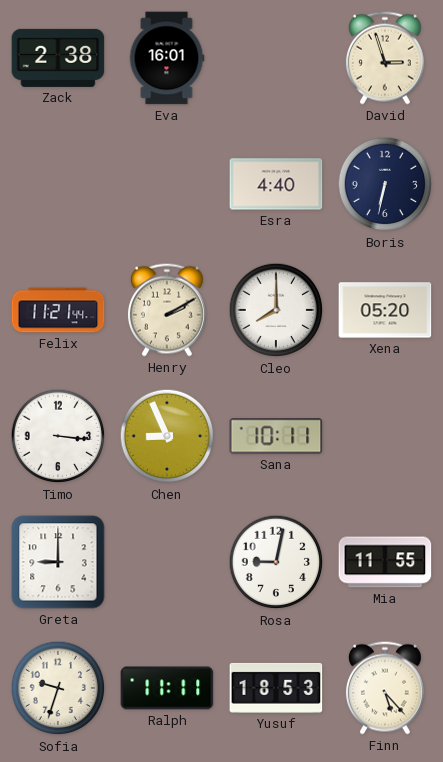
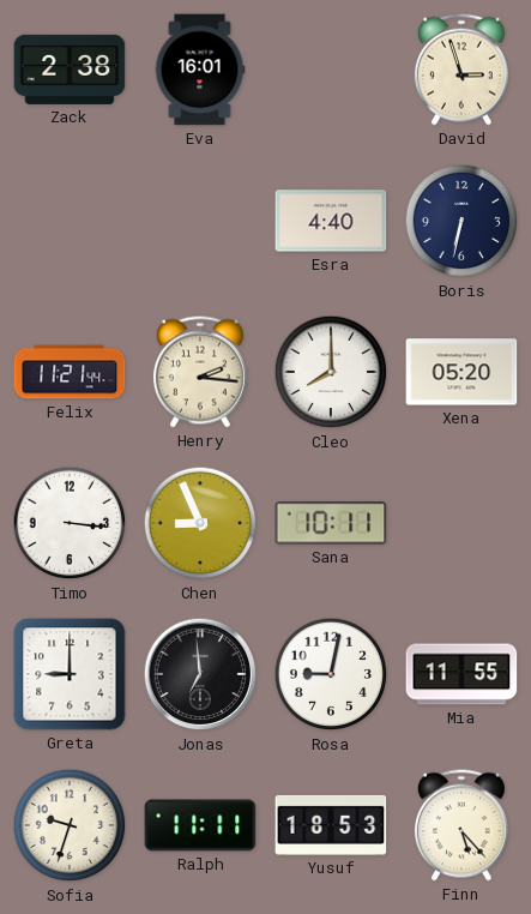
Henry: 2:10 -> 2:16
Jonas: none -> 6:59
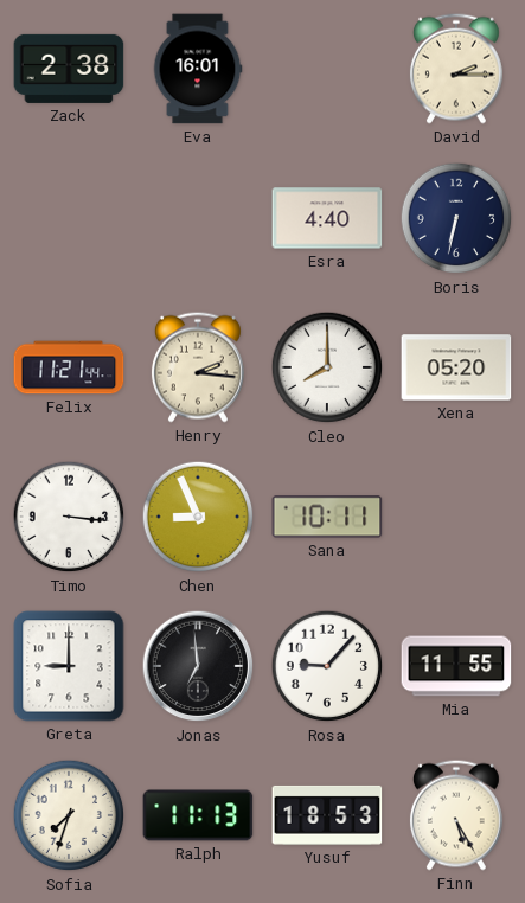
David: 2:57 -> 2:15
Rosa: 9:02 -> 9:07
Sofia: 9:33 -> 7:33
Ralph: 11:11 -> 11:13
Finn: 5:23 -> 5:25
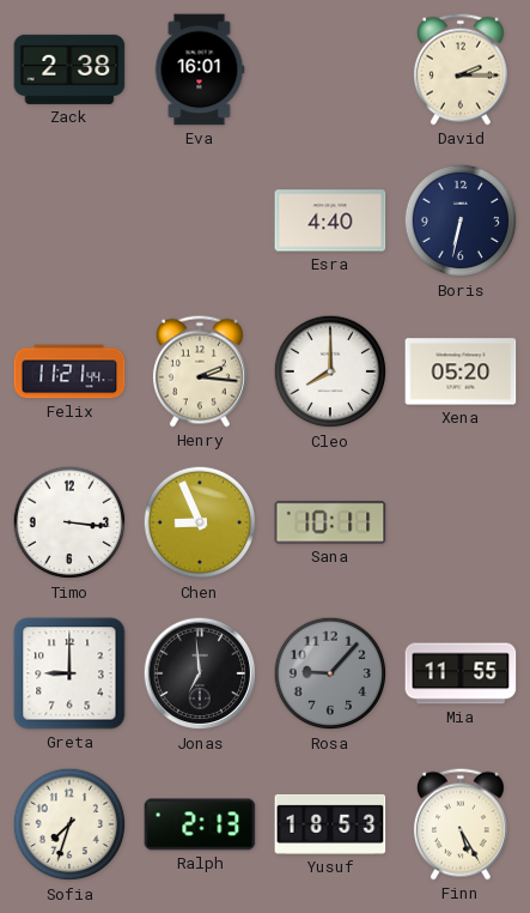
Rosa dial: white -> grey
Ralph: 11:13 -> 2:13
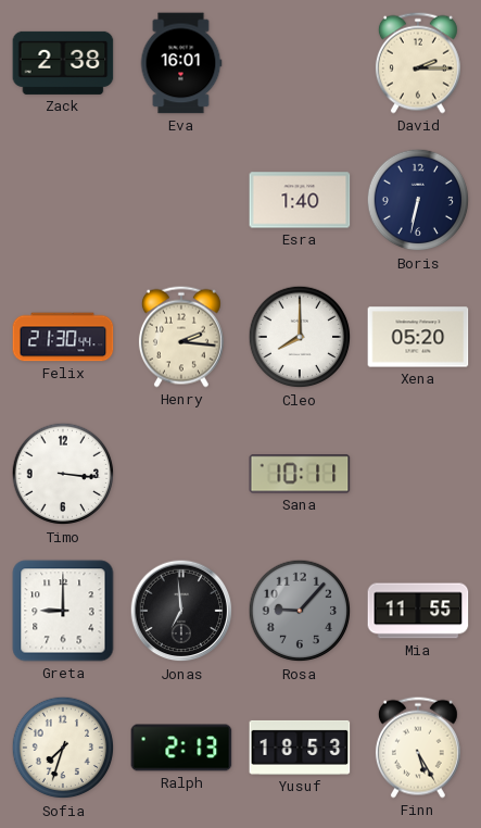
Esra: 4:40 -> 1:40
Felix: 11:21 -> 21:30
Chen: 8:56 -> none
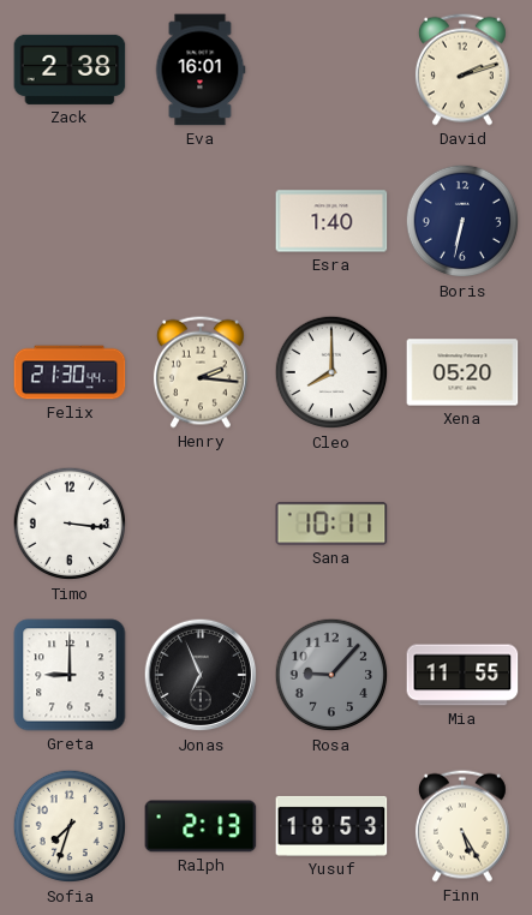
David: 2:15 -> 2:12
Jonas: 6:59 -> 6:56
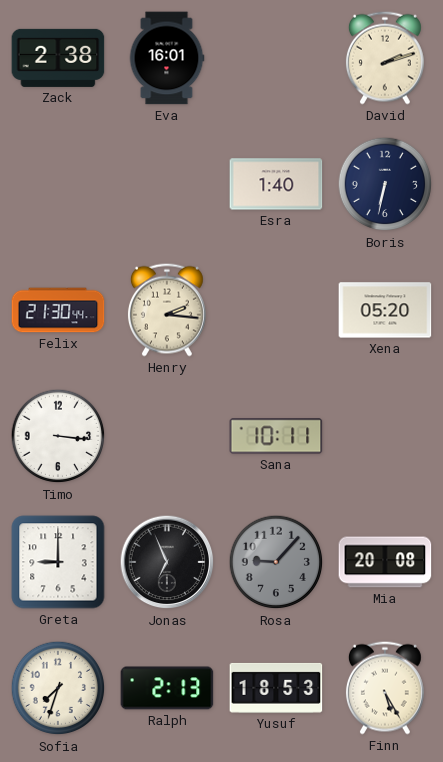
Cleo: 8:00 -> none
Mia: 11:55 -> 20:08
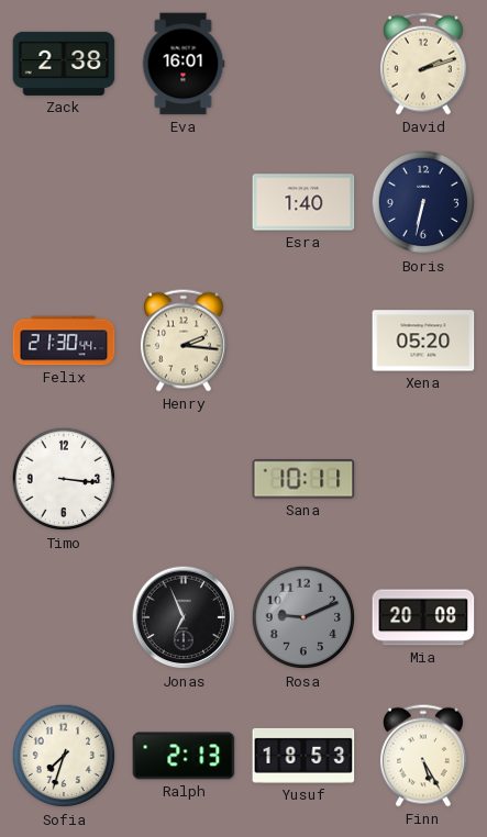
Greta: 9:00 -> none
Rosa: 9:07 -> 9:11
